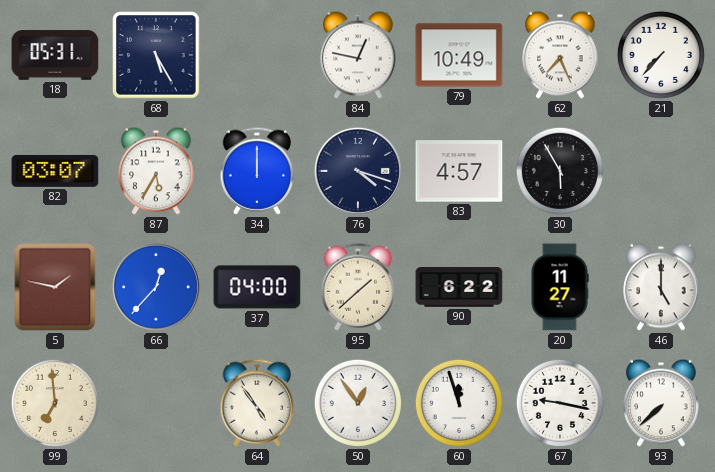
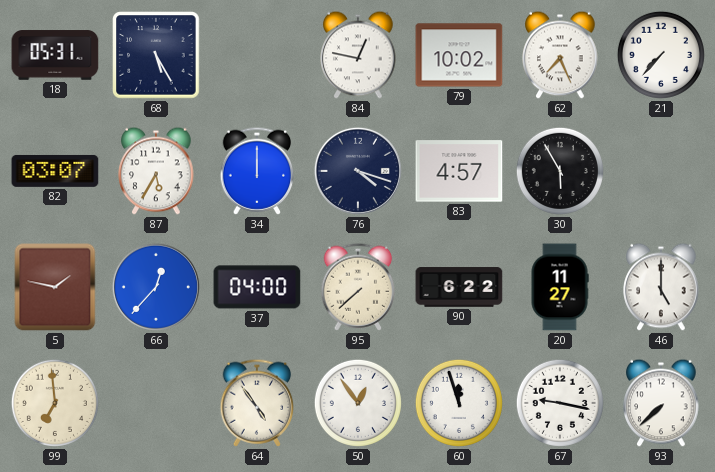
79: 10:49 -> 10:02
95: 1:38 -> 7:38
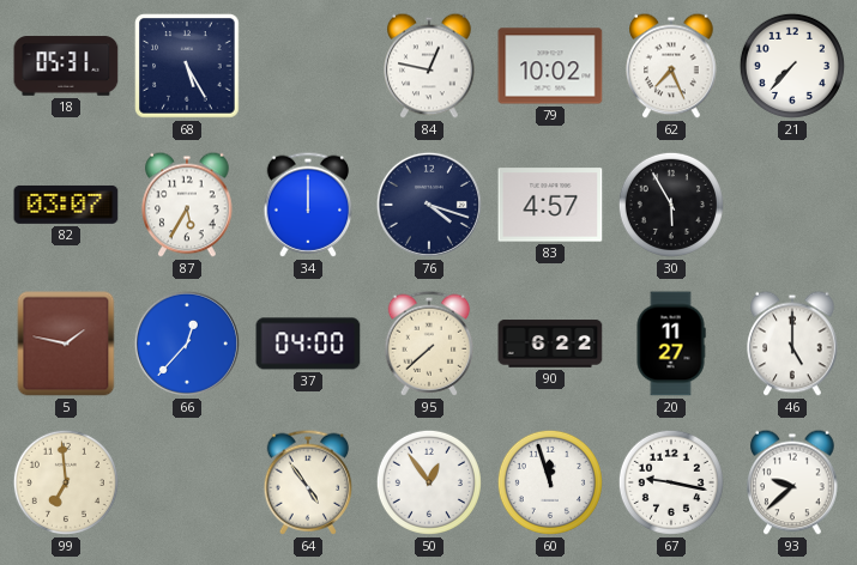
93: 7:38 -> 9:38
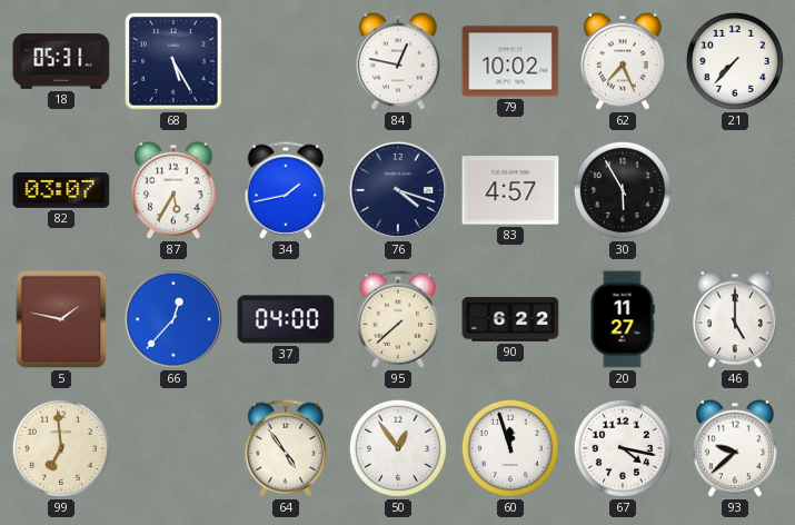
34: 12:00 -> 1:43
67: 9:17 -> 4:17
